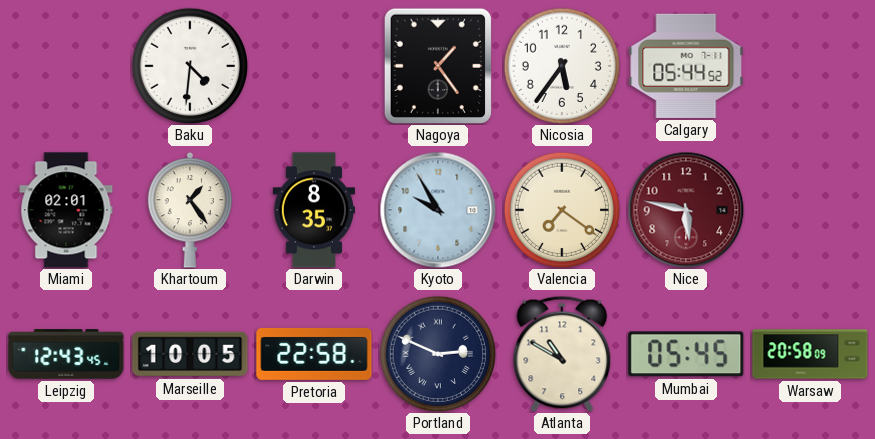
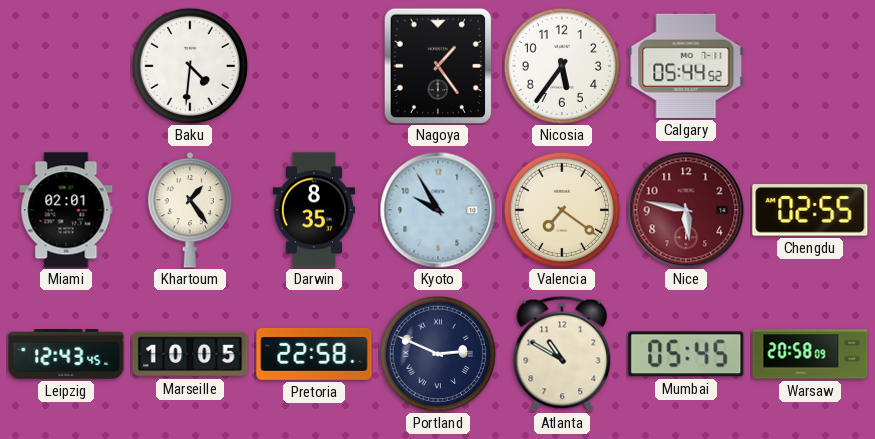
Chengdu: none -> 02:55
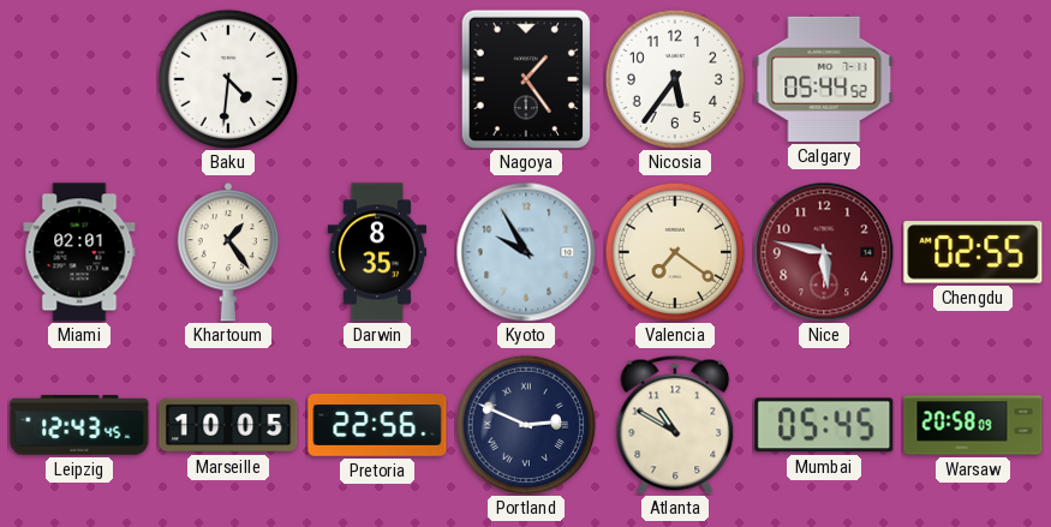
Pretoria: 22:58 -> 22:56
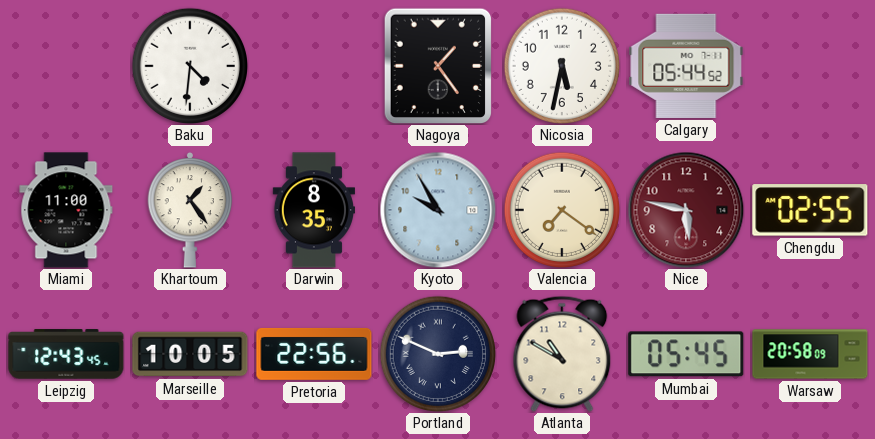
Nicosia: 5:36 -> 5:32
Miami: 02:01 -> 11:00
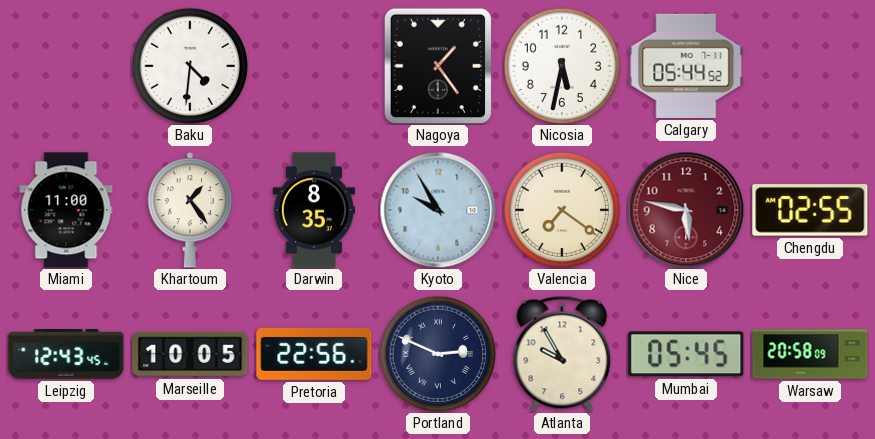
Atlanta: 10:50 -> 9:55
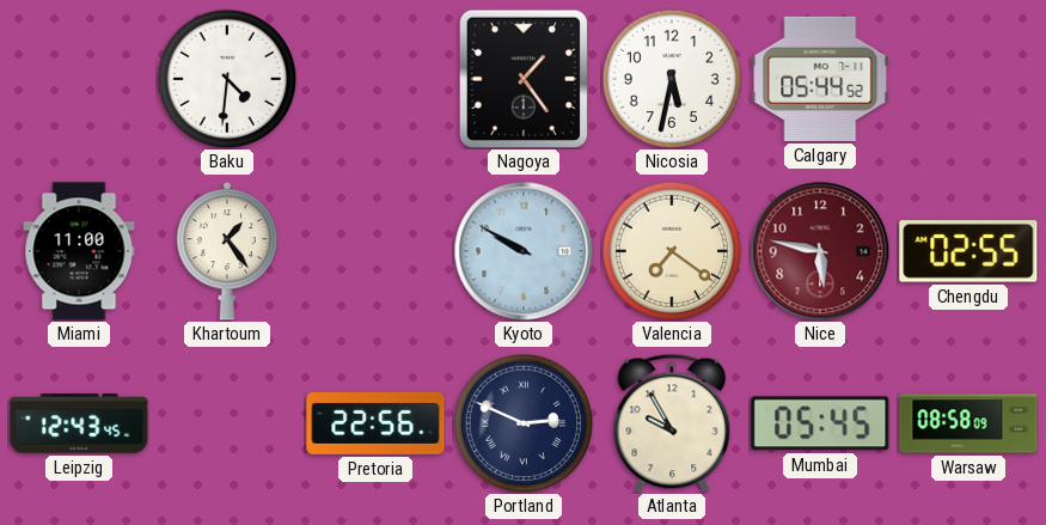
Darwin: 8:35 -> none
Kyoto: 9:55 -> 9:50
Marseille: 10:05 -> none
Warsaw: 20:58 -> 08:58
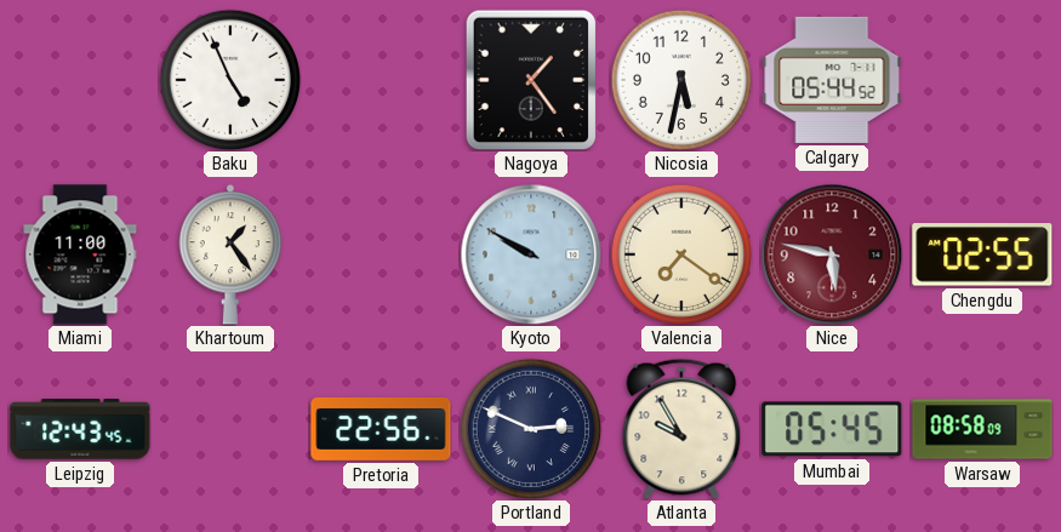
Baku: 4:31 -> 4:56
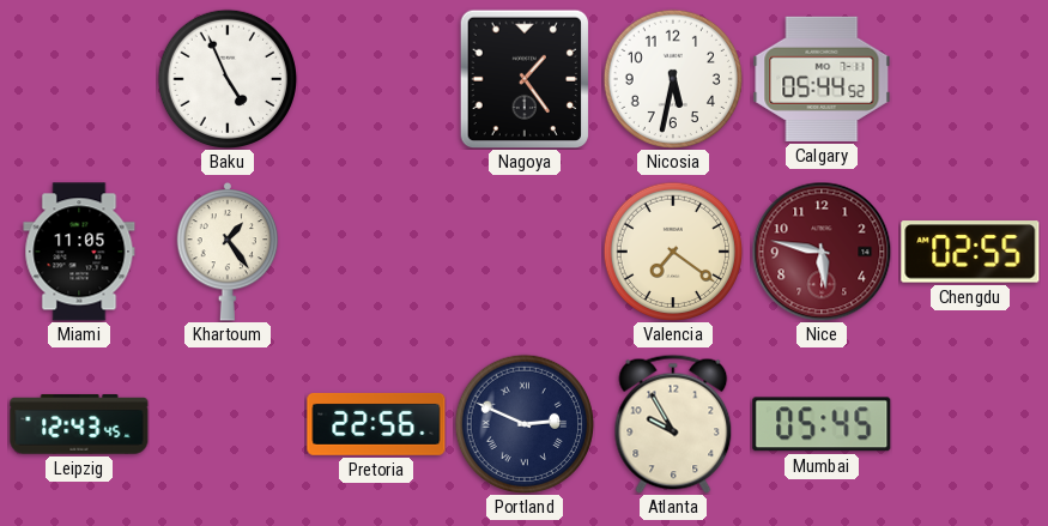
Miami: 11:00 -> 11:05
Kyoto: 9:50 -> none
Warsaw: 08:58 -> none
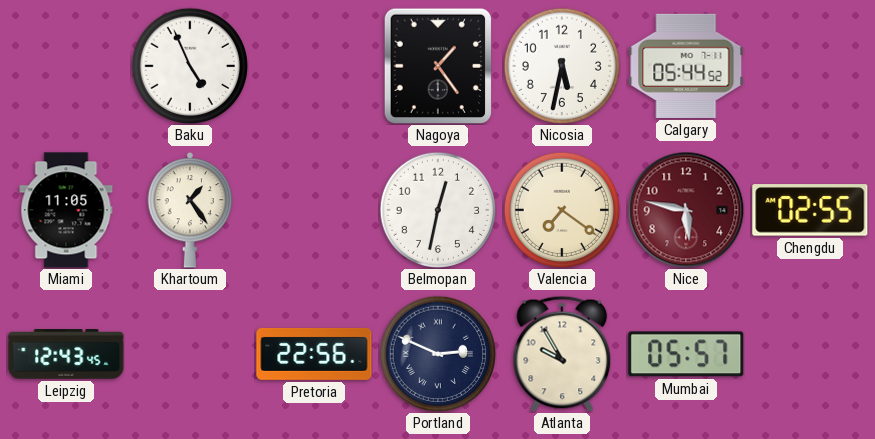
Belmopan: none -> 12:32
Mumbai: 05:45 -> 05:57
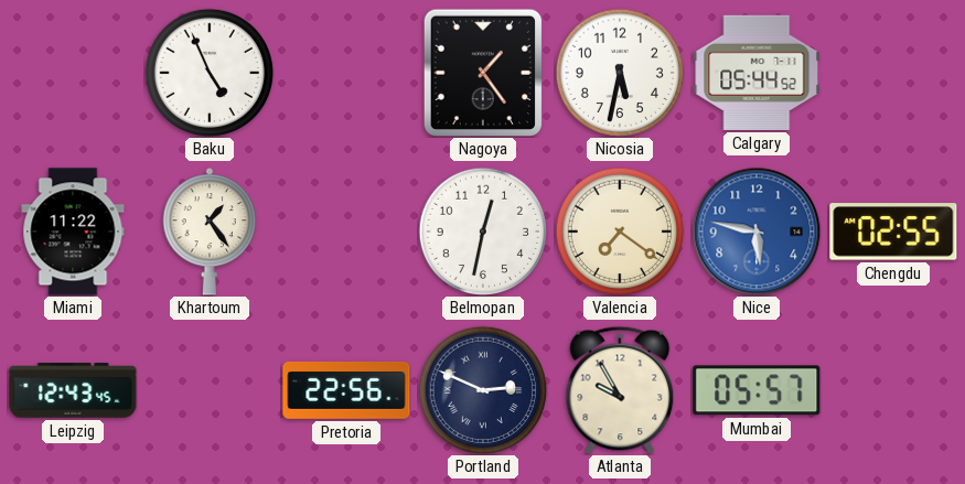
Miami: 11:05 -> 11:22
Nice dial: burgundy -> blue
